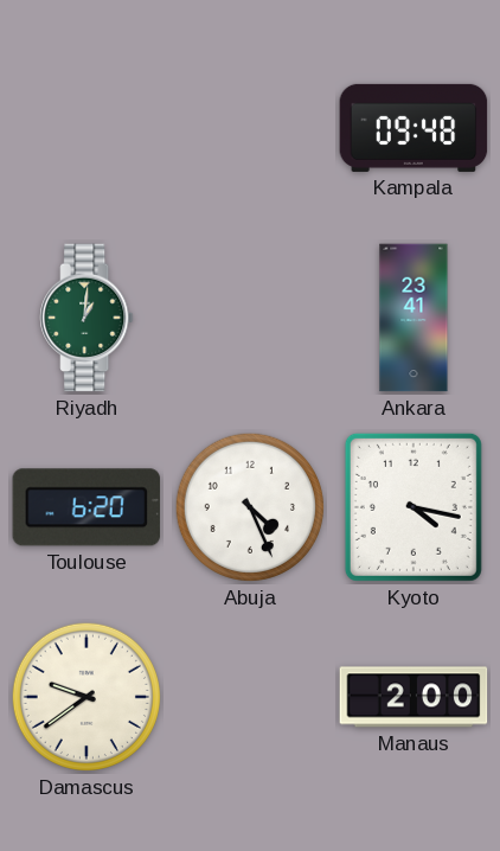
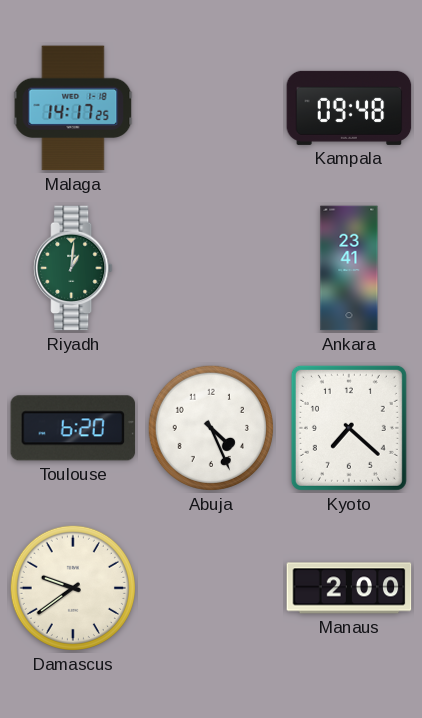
Malaga: none -> 14:17
Kyoto: 4:17 -> 7:22
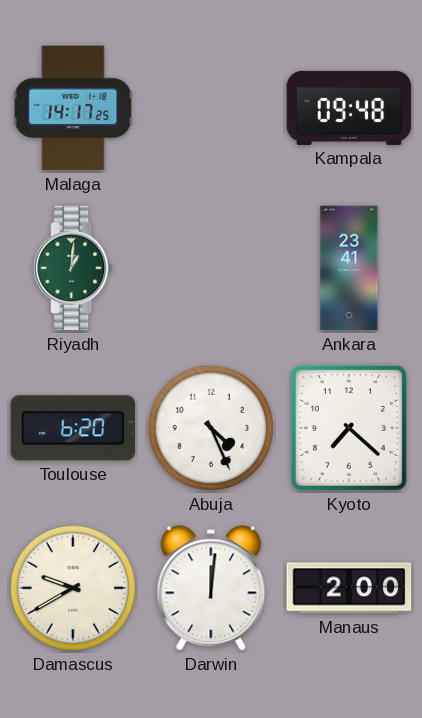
Damascus: 9:39 -> 9:40
Darwin: none -> 12:01
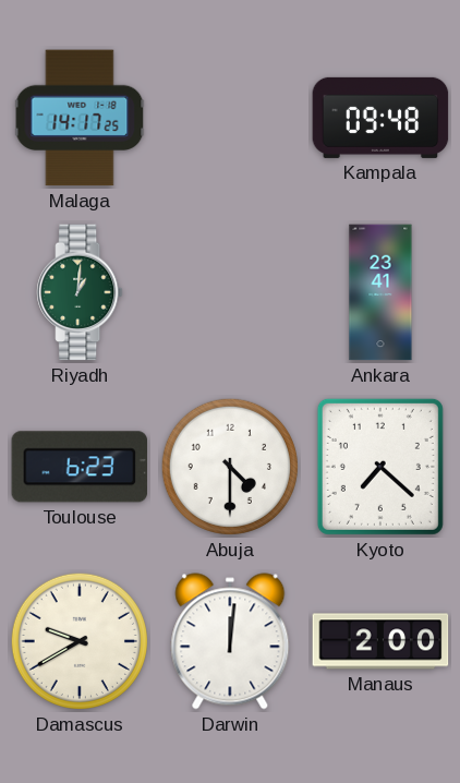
Toulouse: 6:20 -> 6:23
Abuja: 4:26 -> 4:30
